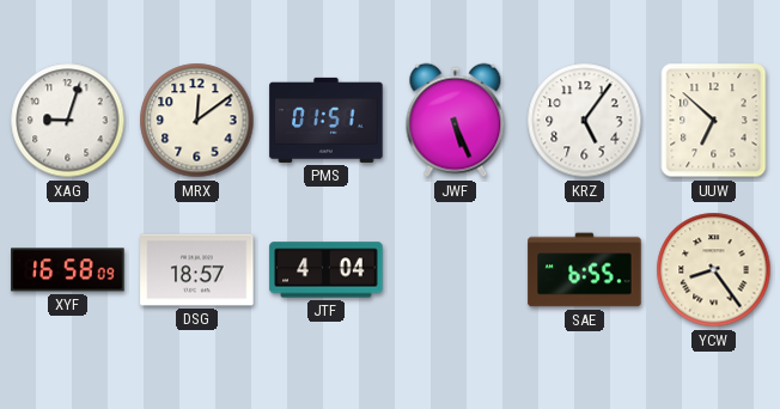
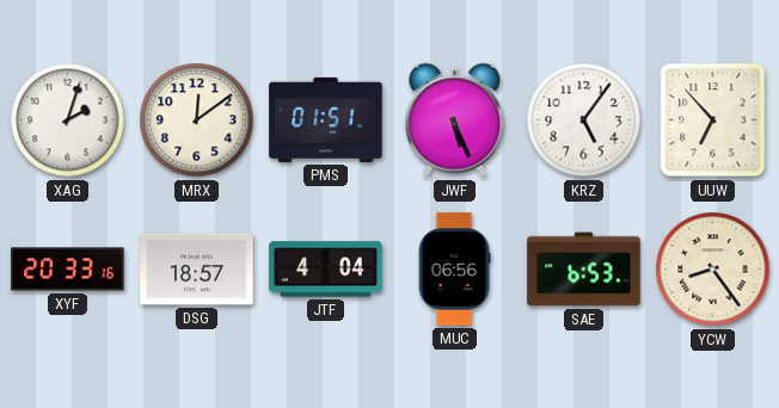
XAG: 9:03 -> 2:03
UUW: 6:52 -> 6:53
XYF: 16:58 -> 20:33
MUC: none -> 06:56
SAE: 6:55 -> 6:53
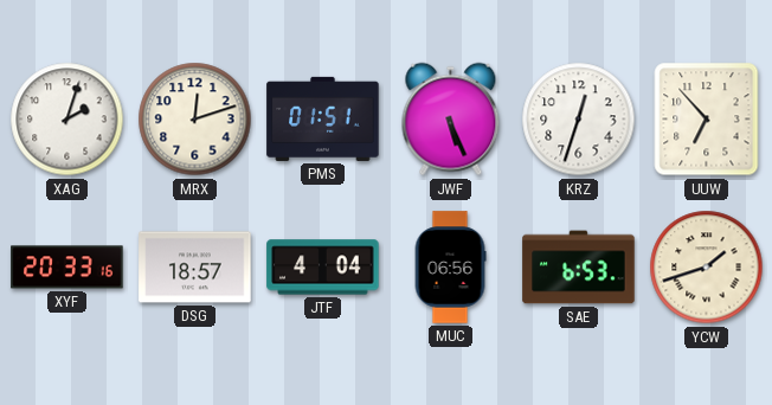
MRX: 12:09 -> 12:12
KRZ: 5:06 -> 12:33
YCW: 8:24 -> 1:42
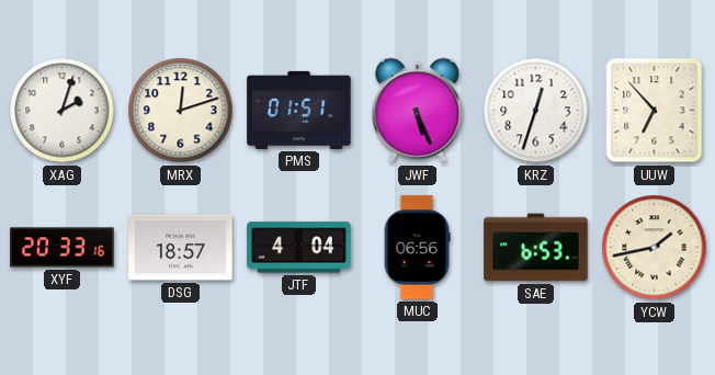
YCW: 1:42 -> 1:43
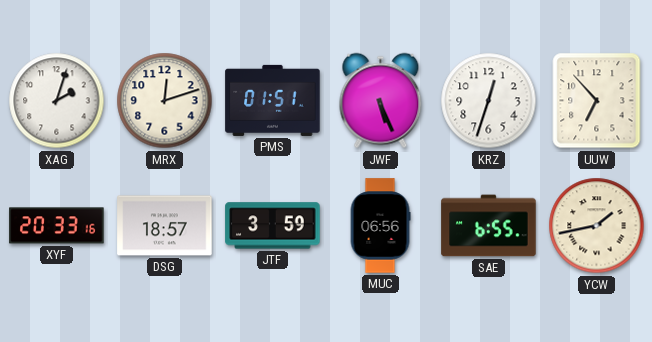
JTF: 4:04 -> 3:59
SAE: 6:53 -> 6:55
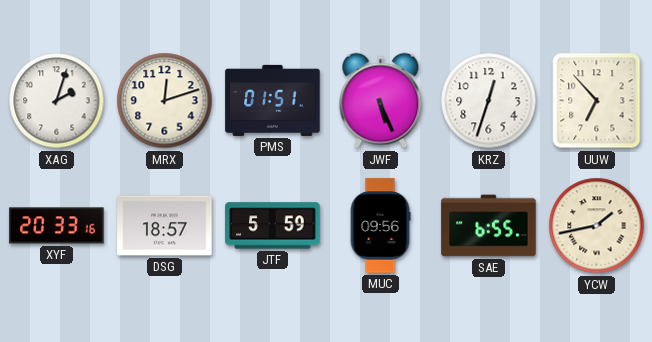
JTF: 3:59 -> 5:59
MUC: 06:56 -> 09:56
